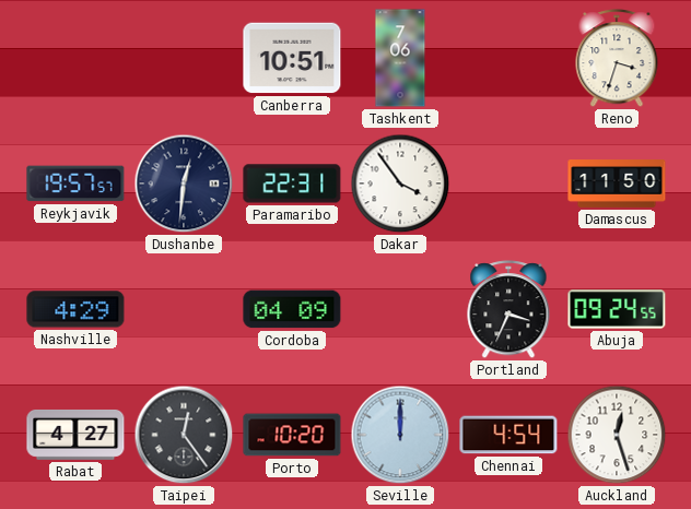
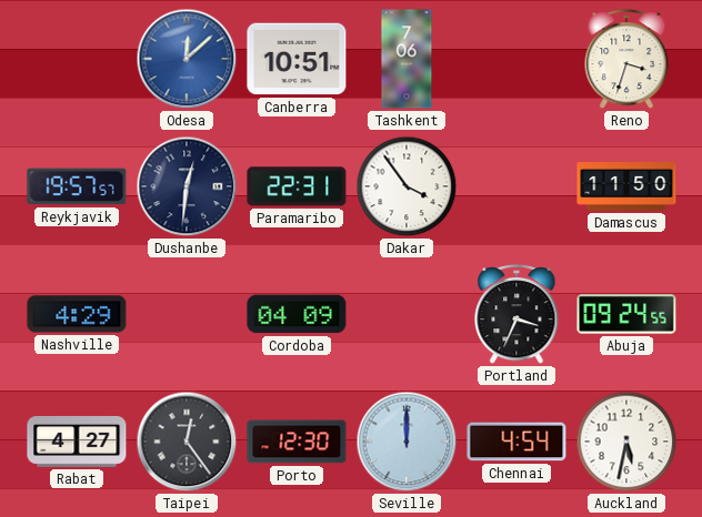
Odesa: none -> 12:08
Porto: 10:20 -> 12:30
Auckland: 12:27 -> 5:32
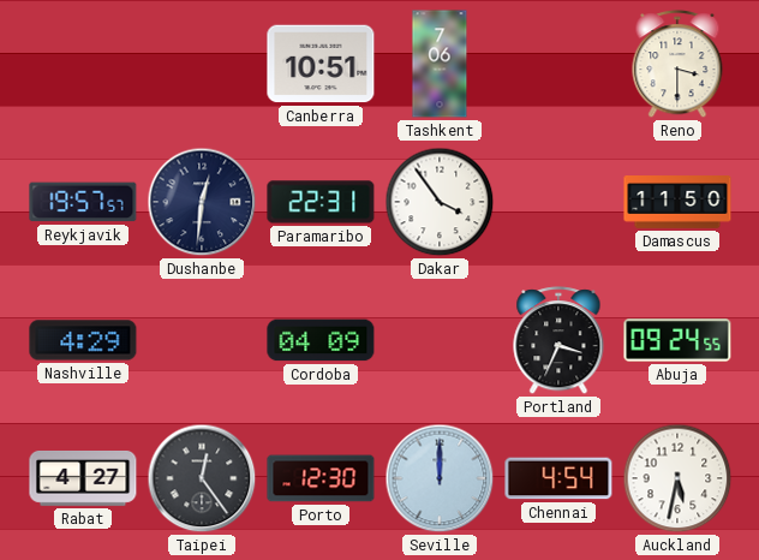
Odesa: 12:08 -> none
Reno: 3:33 -> 3:30
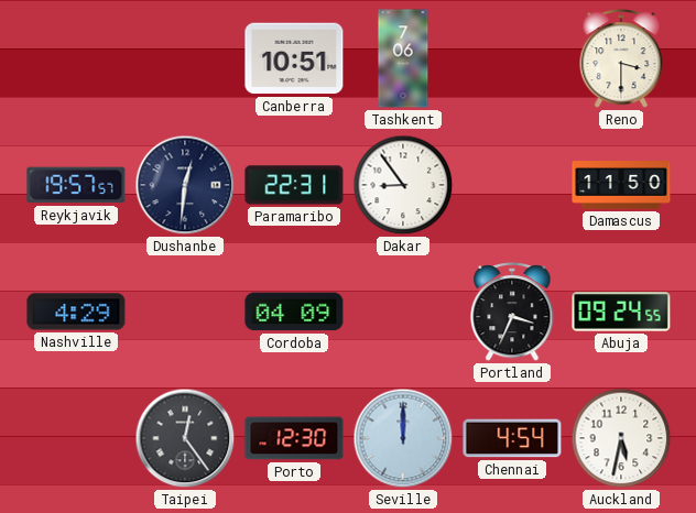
Dakar: 3:54 -> 8:54
Rabat: 4:27 -> none
